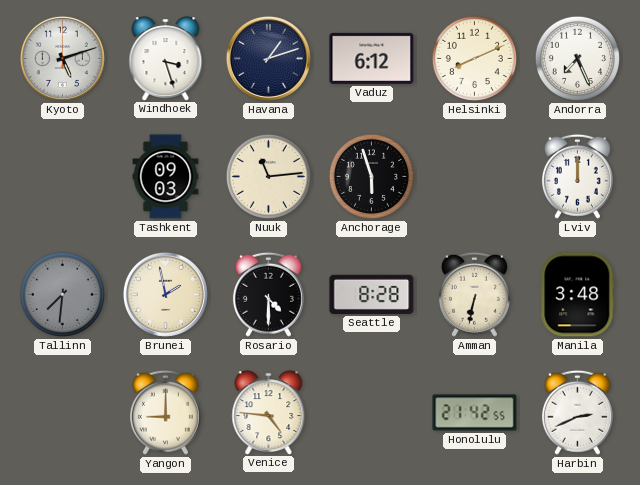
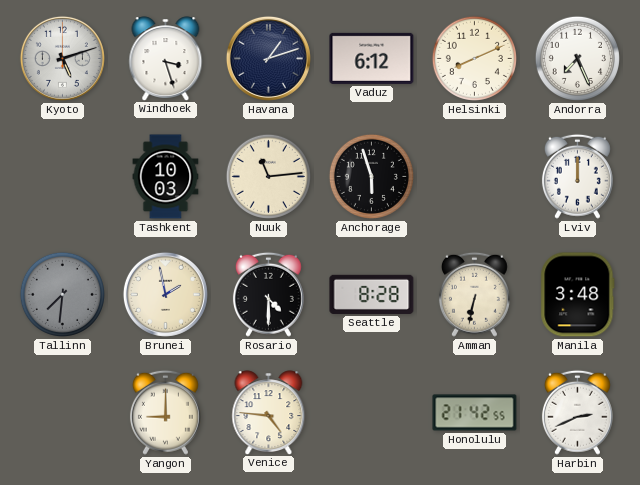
Tashkent: 09:03 -> 10:03
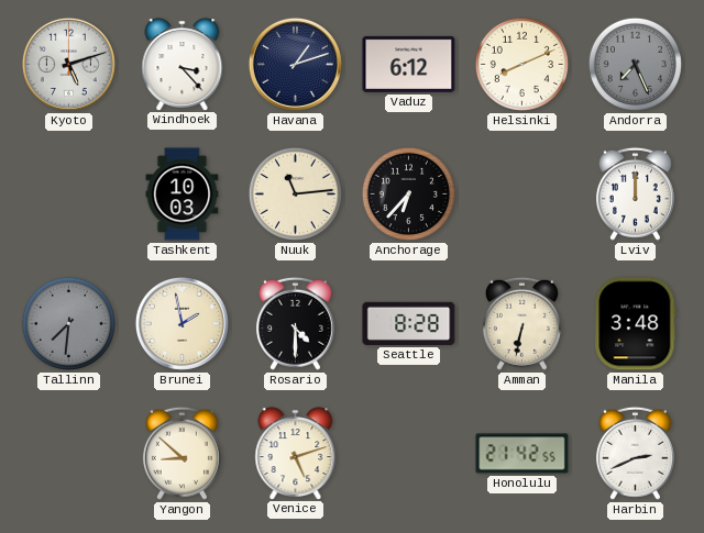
Windhoek: 3:27 -> 3:23
Andorra dial: white -> grey
Anchorage: 5:57 -> 6:37
Yangon: 9:00 -> 8:52
Venice: 4:46 -> 5:12
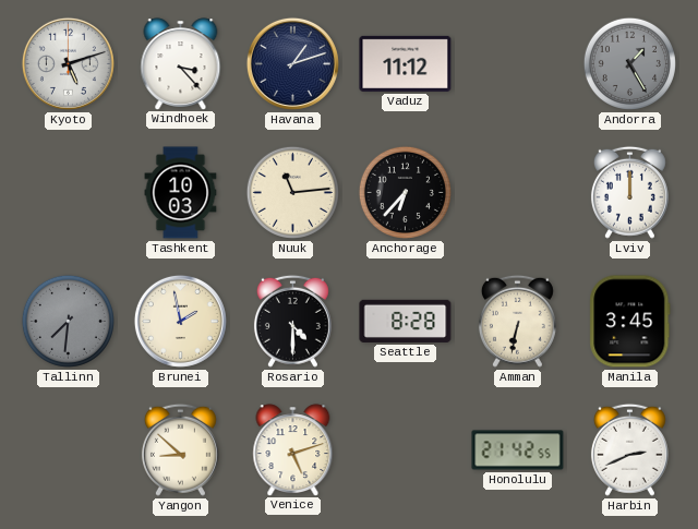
Vaduz: 6:12 -> 11:12
Helsinki: 8:11 -> none
Andorra: 7:26 -> 1:25
Manila: 3:48 -> 3:45
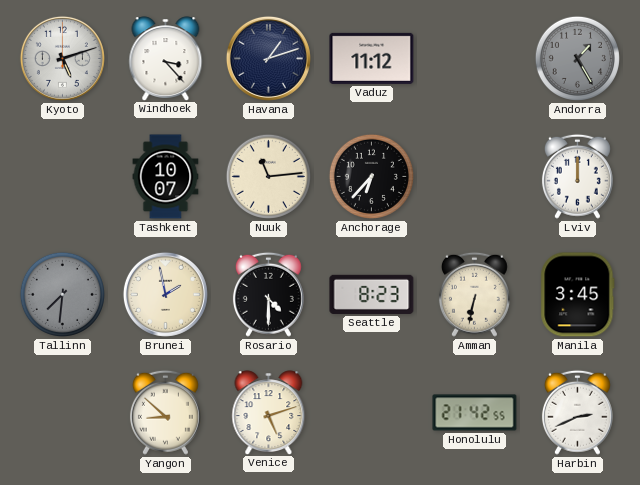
Tashkent: 10:03 -> 10:07
Seattle: 8:28 -> 8:23
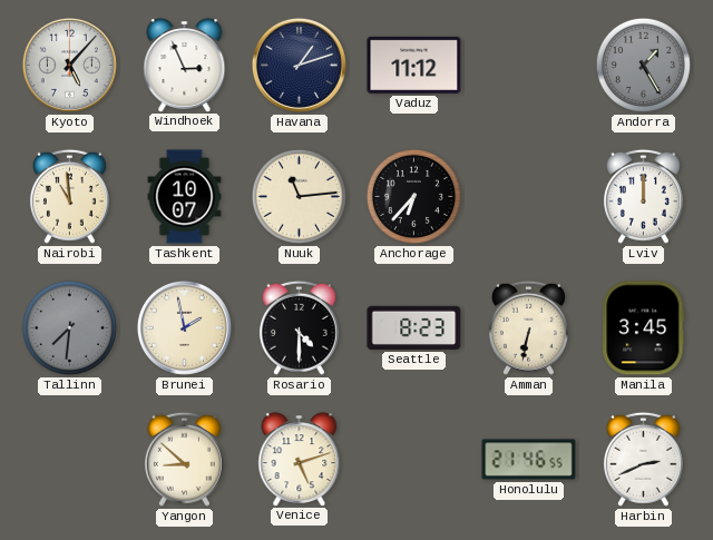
Kyoto: 5:12 -> 5:07
Windhoek: 3:23 -> 2:56
Nairobi: none -> 10:59
Honolulu: 21:42 -> 21:46
